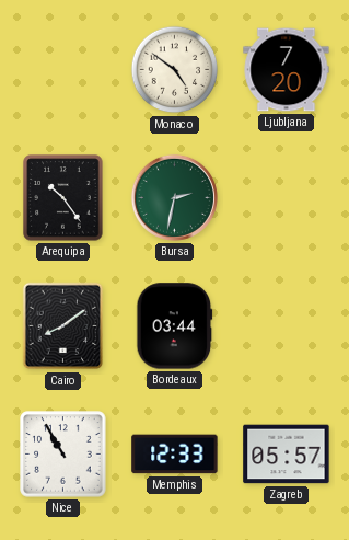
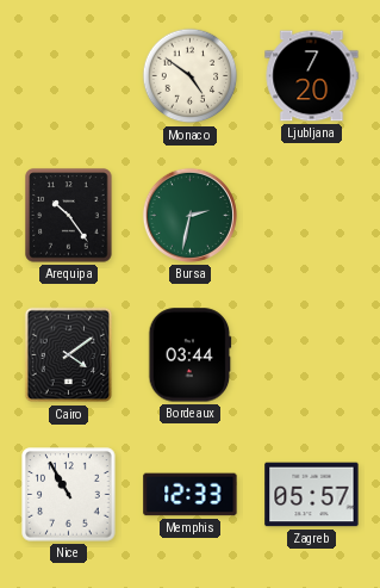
Cairo: 8:09 -> 4:09
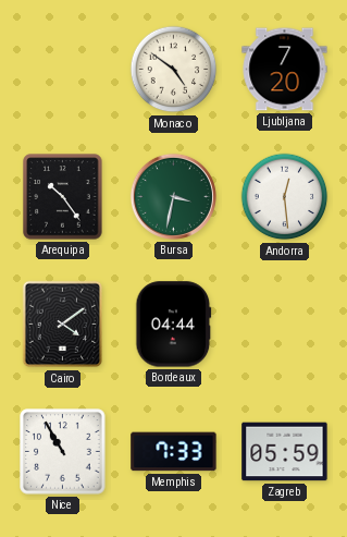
Bursa: 2:32 -> 3:32
Andorra: none -> 12:29
Bordeaux: 03:44 -> 04:44
Memphis: 12:33 -> 7:33
Zagreb: 05:57 -> 05:59
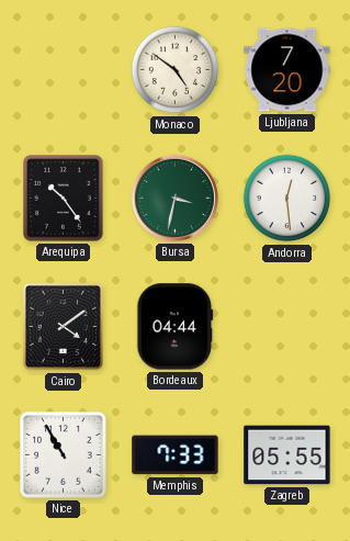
Zagreb: 05:59 -> 05:55
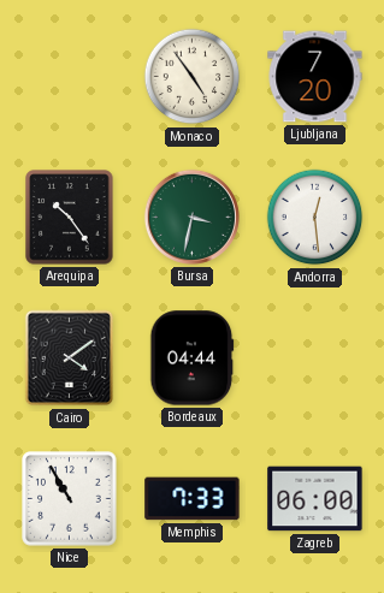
Monaco: 4:51 -> 4:54
Zagreb: 05:55 -> 06:00
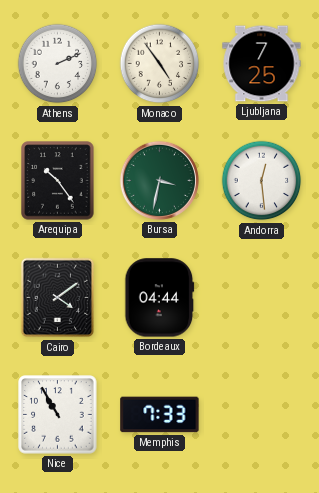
Athens: none -> 2:11
Ljubljana: 7:20 -> 7:25
Zagreb: 06:00 -> none
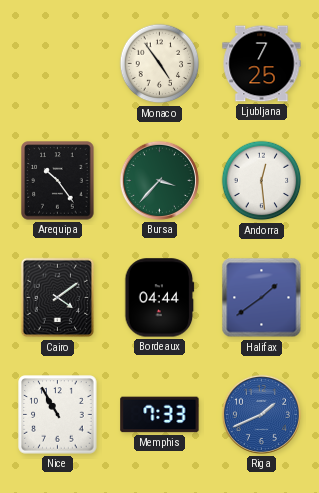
Athens: 2:11 -> none
Bursa: 3:32 -> 3:37
Halifax: none -> 1:39
Riga: none -> 1:41
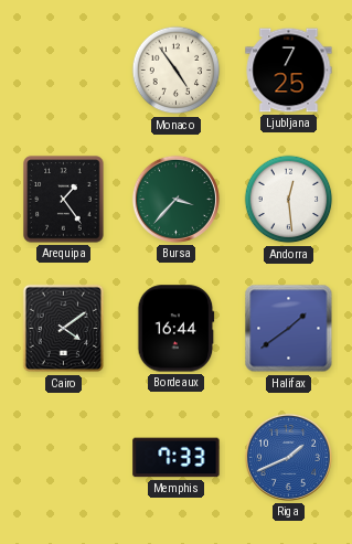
Arequipa: 10:24 -> 1:24
Bordeaux: 04:44 -> 16:44
Nice: 10:55 -> none
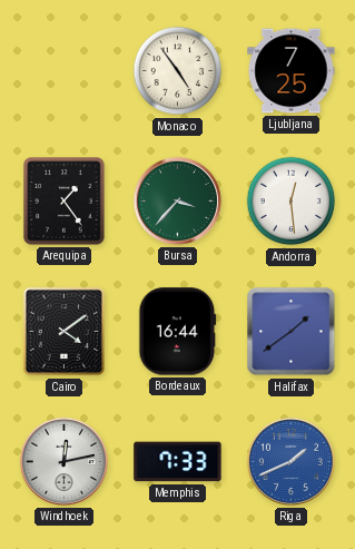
Windhoek: none -> 12:13
